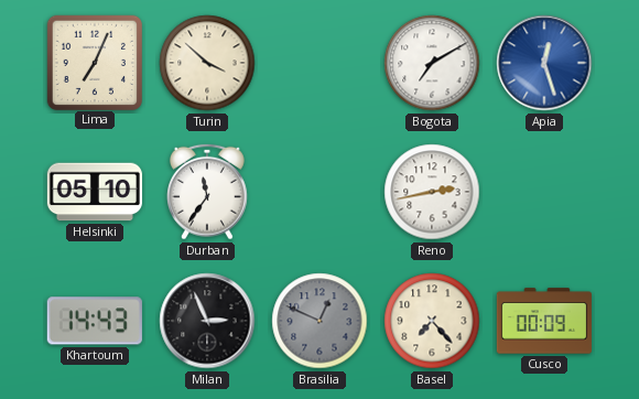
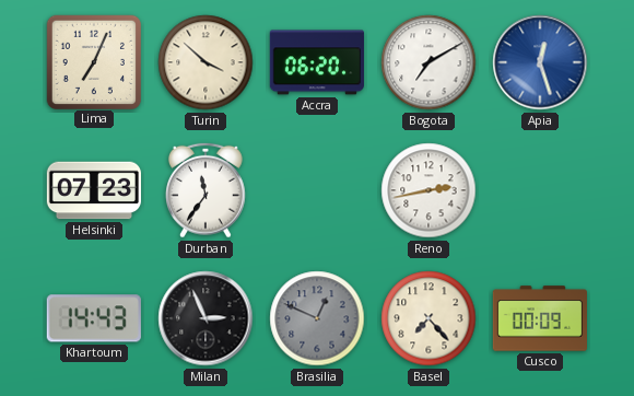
Accra: none -> 06:20
Helsinki: 05:10 -> 07:23
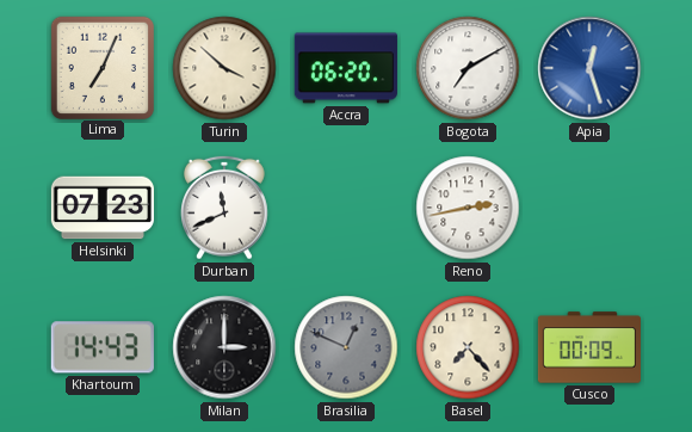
Durban: 11:36 -> 11:41
Milan: 2:56 -> 3:00
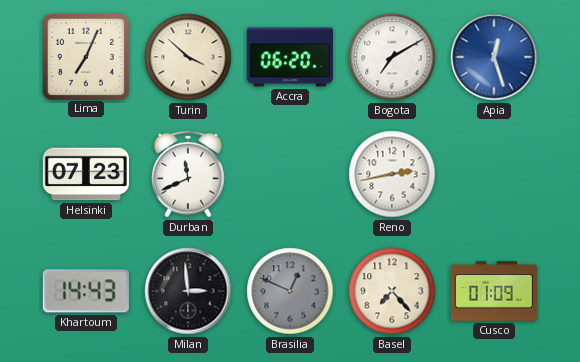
Milan: 3:00 -> 2:59
Cusco: 00:09 -> 01:09
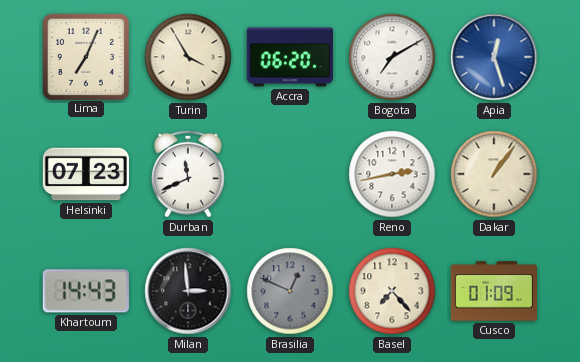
Turin: 3:52 -> 3:55
Dakar: none -> 1:06
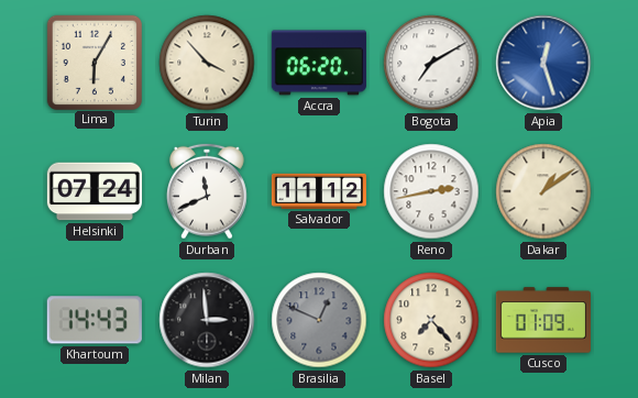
Lima: 7:04 -> 6:05
Turin: 3:55 -> 3:53
Helsinki: 07:23 -> 07:24
Salvador: none -> 11:12
Dakar: 1:06 -> 1:09
